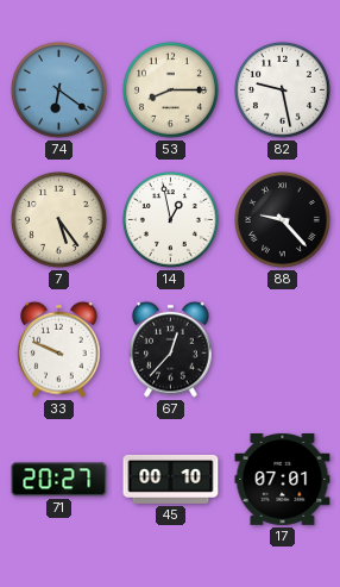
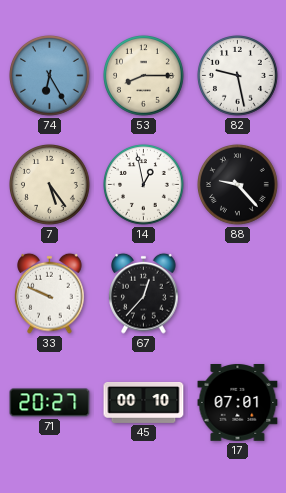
74: 6:21 -> 6:25
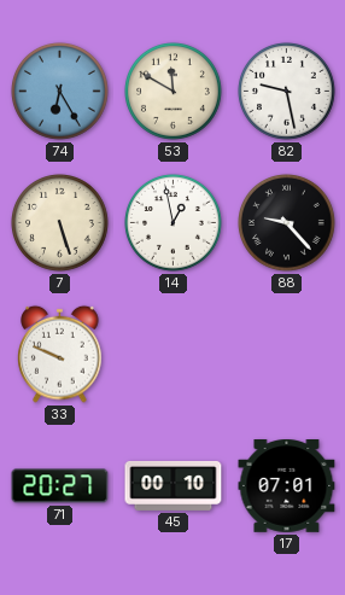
53: 8:15 -> 11:50
7: 5:24 -> 5:27
67: 12:37 -> none
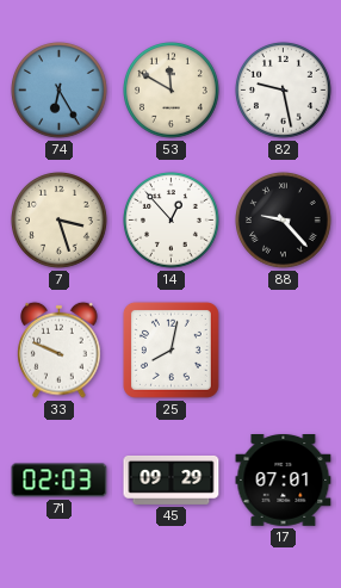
7: 5:27 -> 3:27
14: 12:58 -> 12:53
25: none -> 8:02
71: 20:27 -> 02:03
45: 00:10 -> 09:29
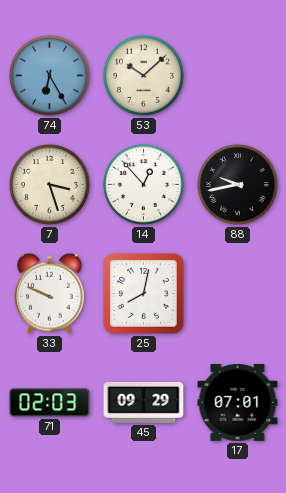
53: 11:50 -> 10:08
82: 9:28 -> none
88: 9:23 -> 9:43
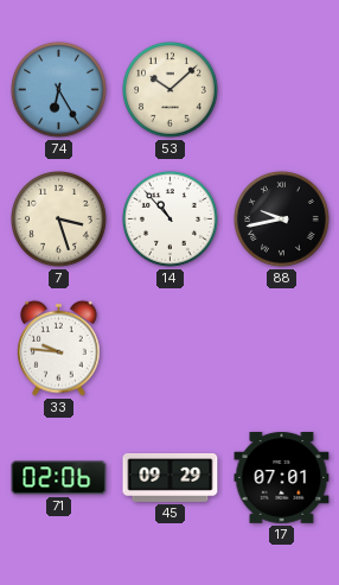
14: 12:53 -> 10:53
33: 9:49 -> 9:46
25: 8:02 -> none
71: 02:03 -> 02:06
